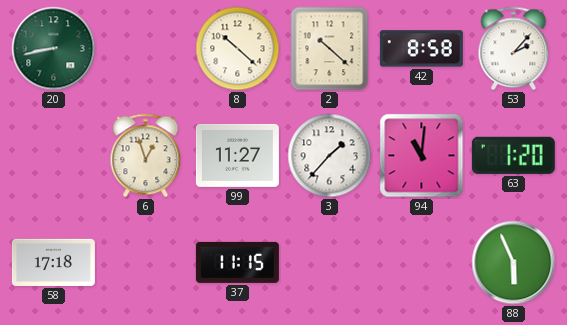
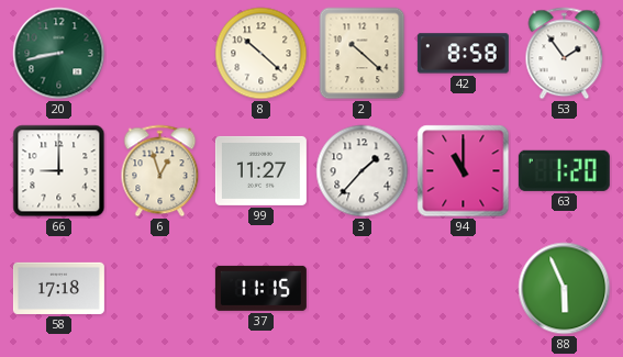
53: 2:07 -> 1:54
66: none -> 9:00
94: 11:01 -> 11:00
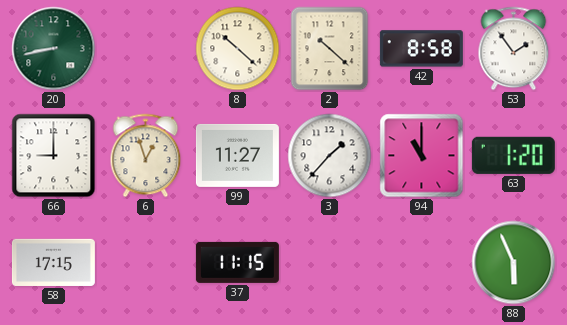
58: 17:18 -> 17:15
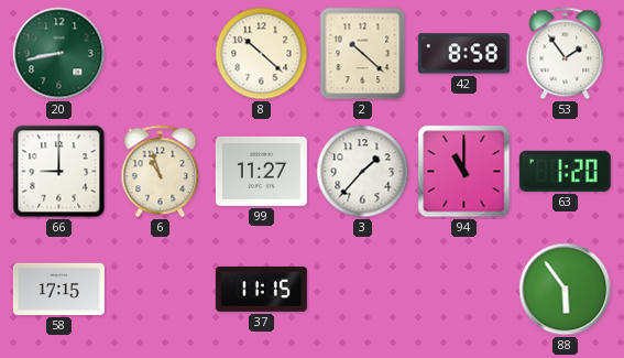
6: 12:57 -> 10:57
88: 5:56 -> 5:54
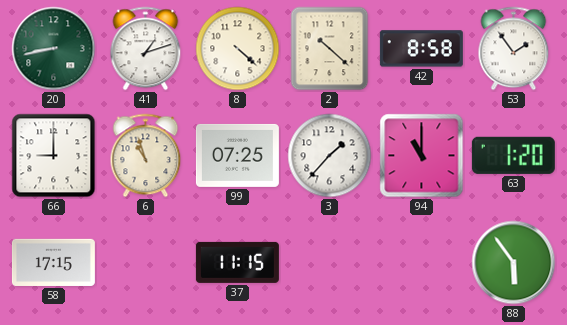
41: none -> 1:12
8: 10:22 -> 4:22
99: 11:27 -> 07:25
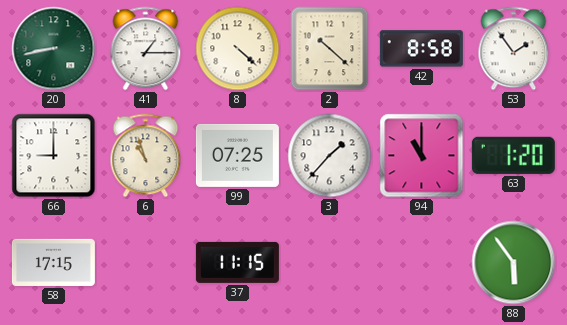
41: 1:12 -> 1:15
